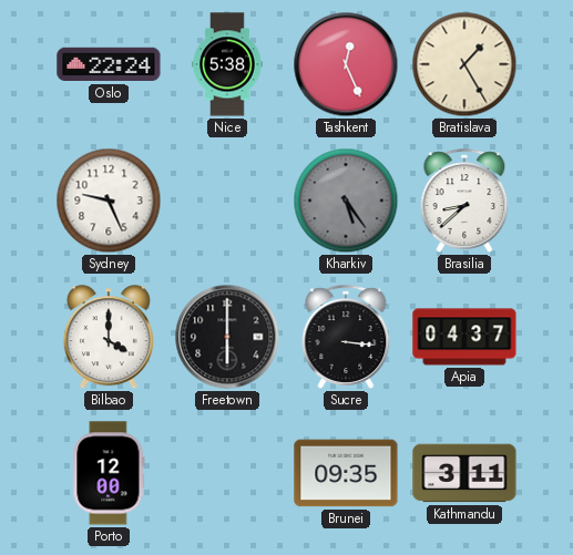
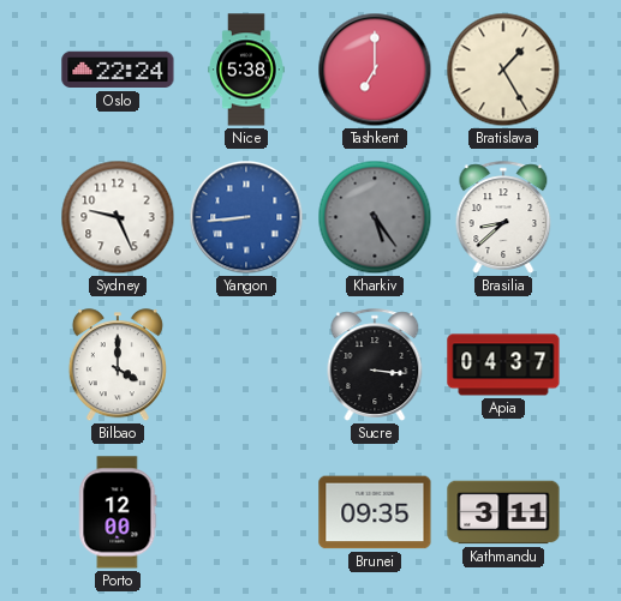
Tashkent: 12:26 -> 7:00
Yangon: none -> 8:44
Freetown: 6:00 -> none
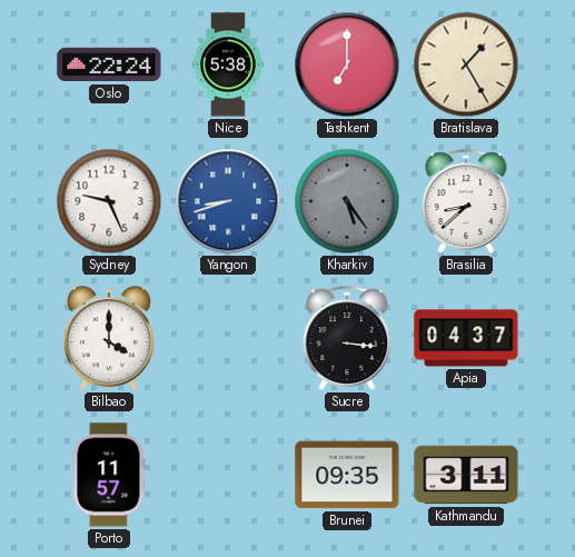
Yangon: 8:44 -> 8:42
Porto: 12:00 -> 11:57
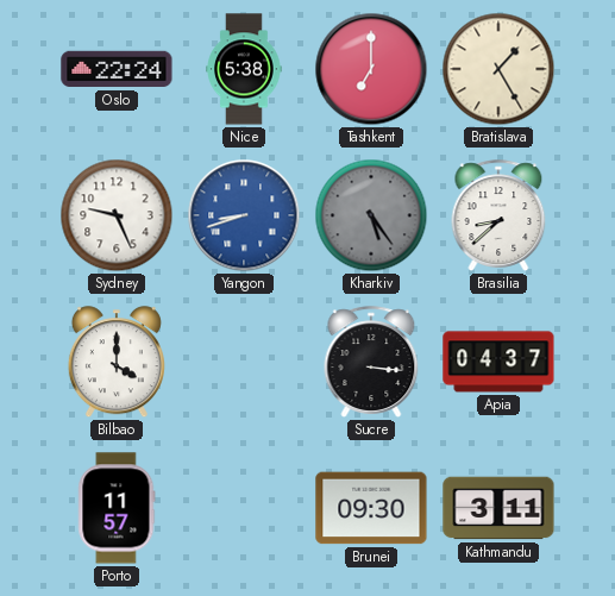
Brunei: 09:35 -> 09:30
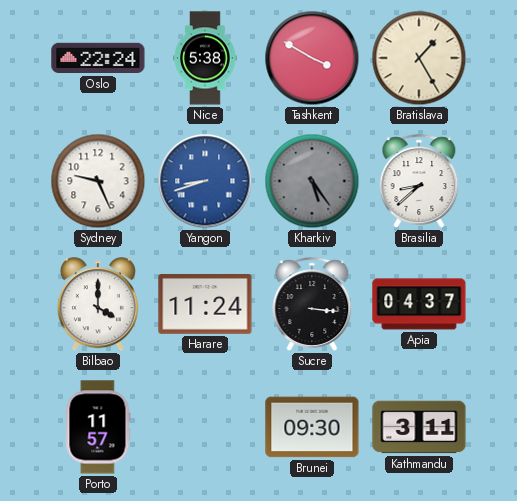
Tashkent: 7:00 -> 3:50
Harare: none -> 11:24
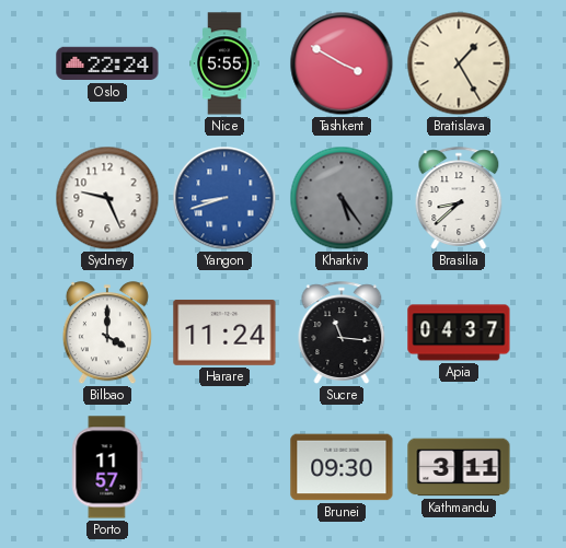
Nice: 5:38 -> 5:55
Sucre: 3:16 -> 11:16
